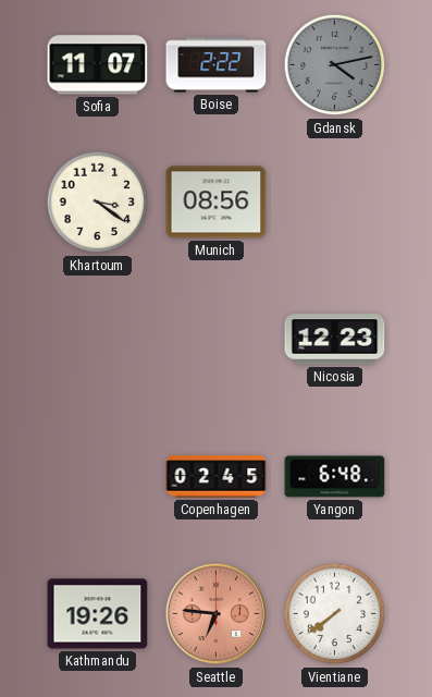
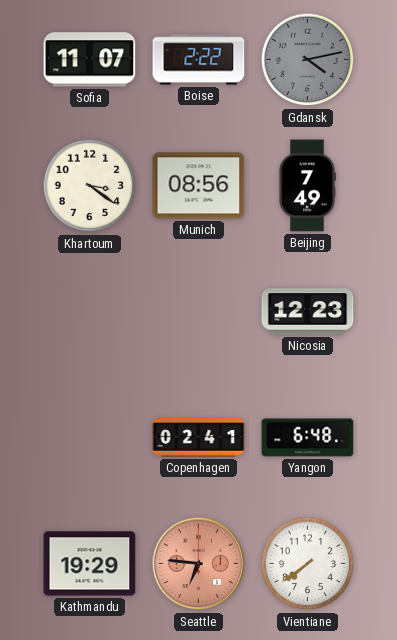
Beijing: none -> 7:49
Copenhagen: 02:45 -> 02:41
Kathmandu: 19:26 -> 19:29
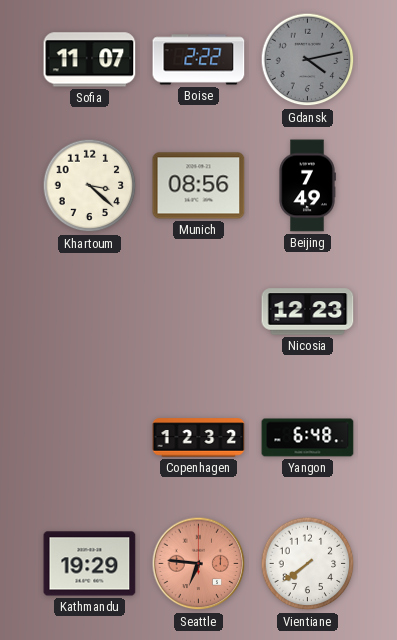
Khartoum: 3:21 -> 3:22
Copenhagen: 02:41 -> 12:32
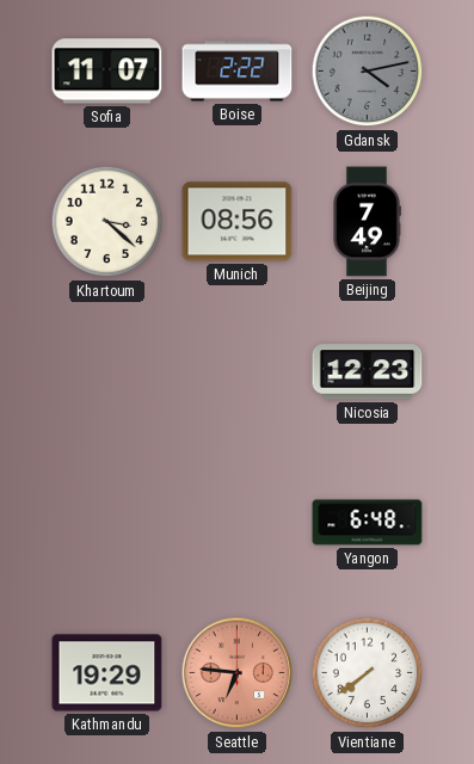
Copenhagen: 12:32 -> none
